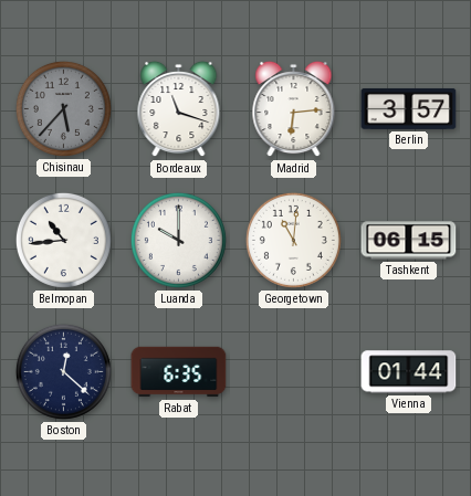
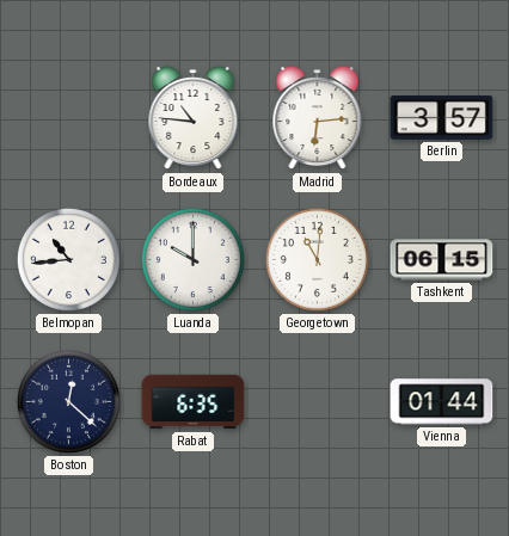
Chisinau: 5:37 -> none
Bordeaux: 11:18 -> 10:46
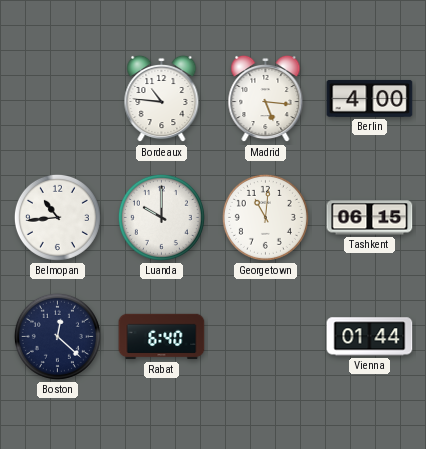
Madrid: 6:14 -> 5:16
Berlin: 3:57 -> 4:00
Rabat: 6:35 -> 6:40
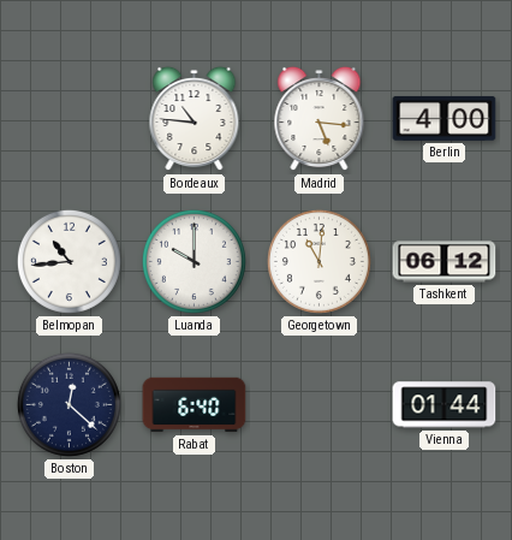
Tashkent: 06:15 -> 06:12
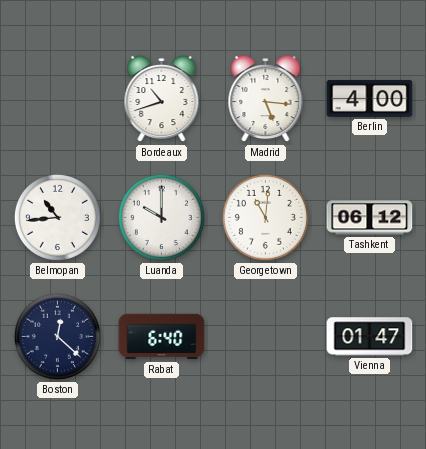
Bordeaux: 10:46 -> 10:42
Vienna: 01:44 -> 01:47
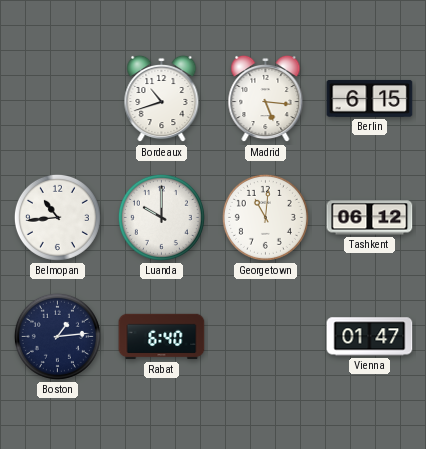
Berlin: 4:00 -> 6:15
Boston: 12:22 -> 1:14
